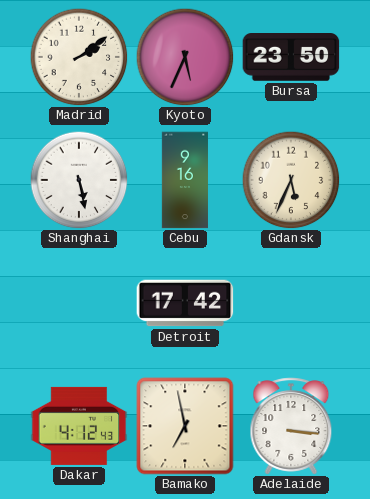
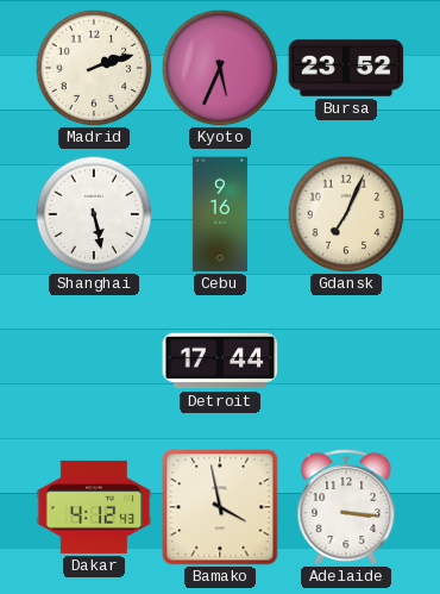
Madrid: 2:09 -> 2:12
Bursa: 23:50 -> 23:52
Gdansk: 5:34 -> 7:04
Detroit: 17:42 -> 17:44
Bamako: 6:58 -> 3:58
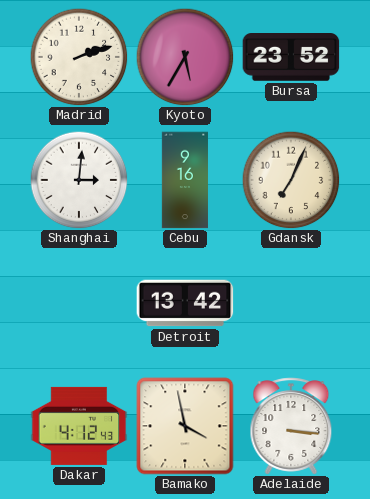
Kyoto: 5:34 -> 5:35
Shanghai: 5:28 -> 3:01
Detroit: 17:44 -> 13:42
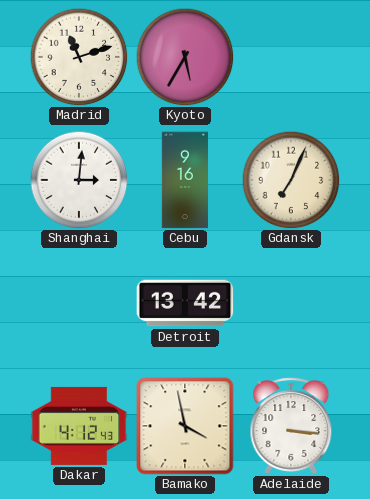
Madrid: 2:12 -> 11:12
Bursa: 23:52 -> none
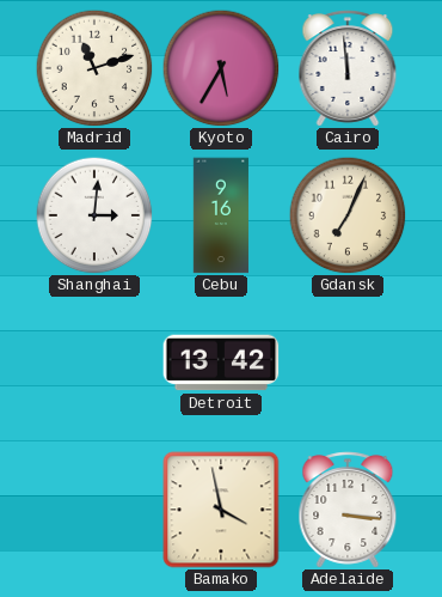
Cairo: none -> 11:59
Dakar: 4:12 -> none
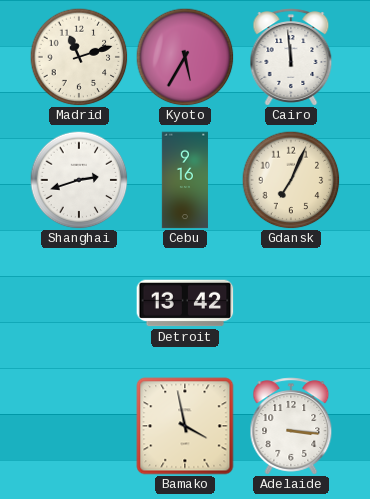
Shanghai: 3:01 -> 2:42
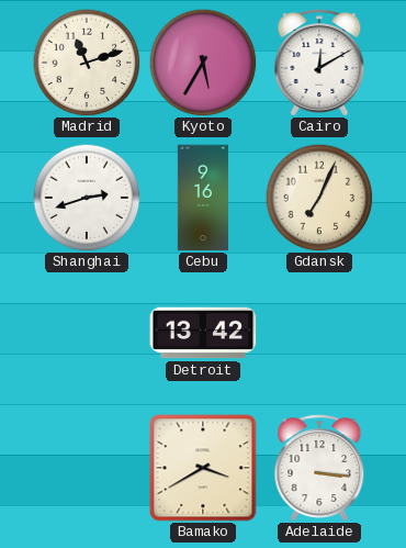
Cairo: 11:59 -> 12:10
Bamako: 3:58 -> 3:40
